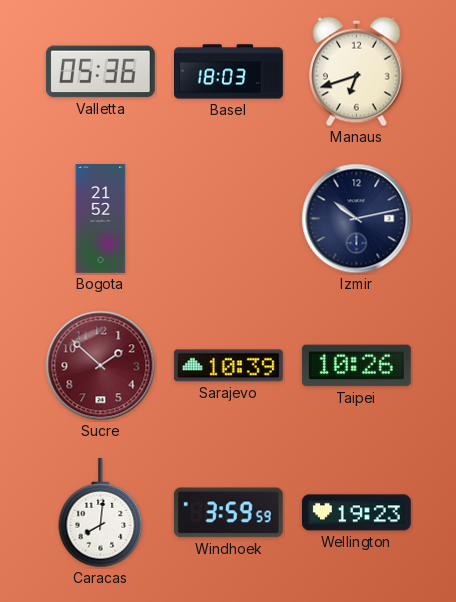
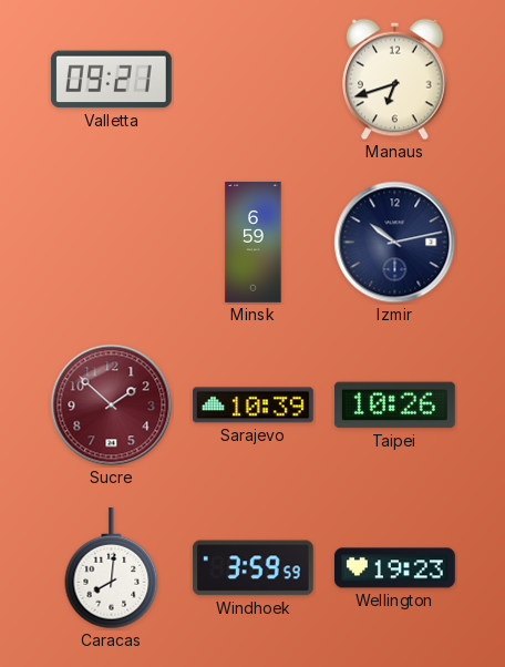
Valletta: 05:36 -> 09:21
Basel: 18:03 -> none
Bogota: 21:52 -> none
Minsk: none -> 6:59
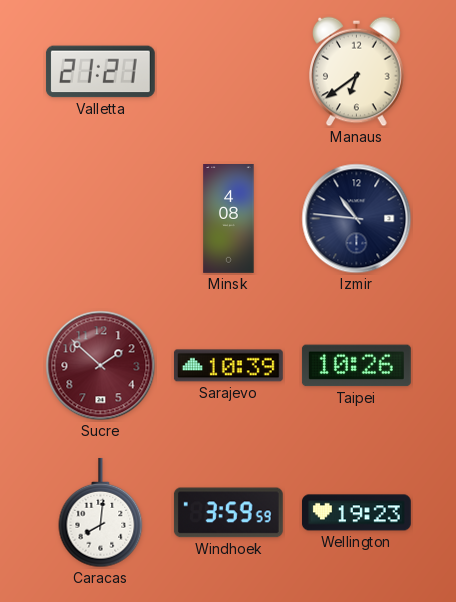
Valletta: 09:21 -> 21:21
Manaus: 6:42 -> 6:39
Minsk: 6:59 -> 4:08
Izmir: 10:13 -> 10:46
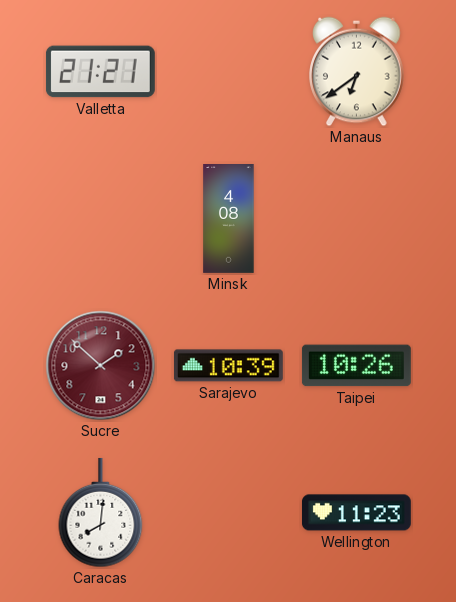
Izmir: 10:46 -> none
Windhoek: 3:59 -> none
Wellington: 19:23 -> 11:23
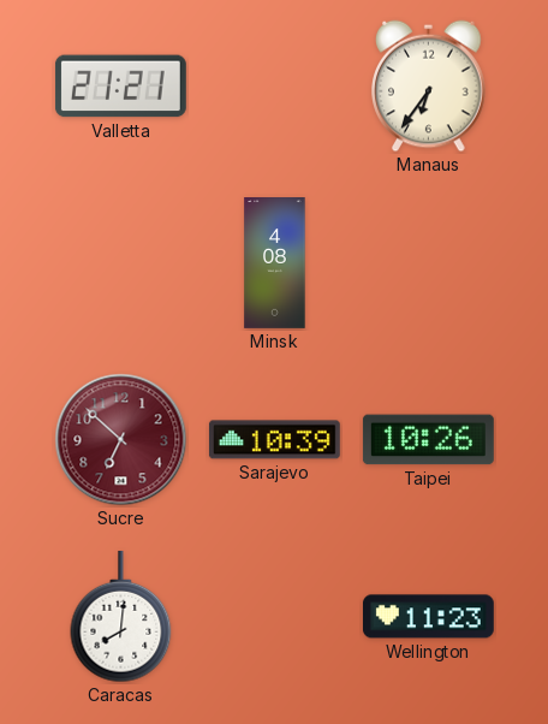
Manaus: 6:39 -> 6:36
Sucre: 1:52 -> 6:52
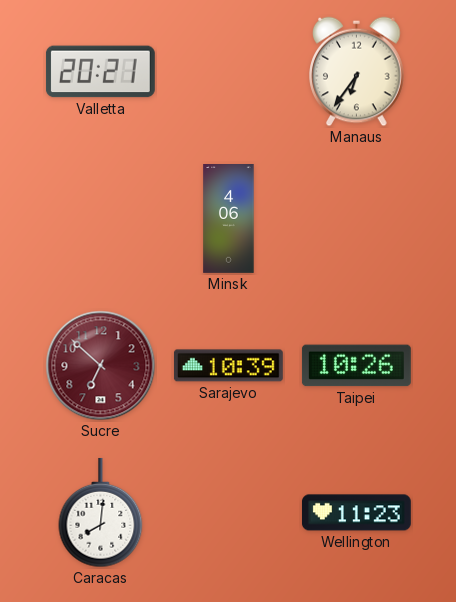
Valletta: 21:21 -> 20:21
Minsk: 4:08 -> 4:06
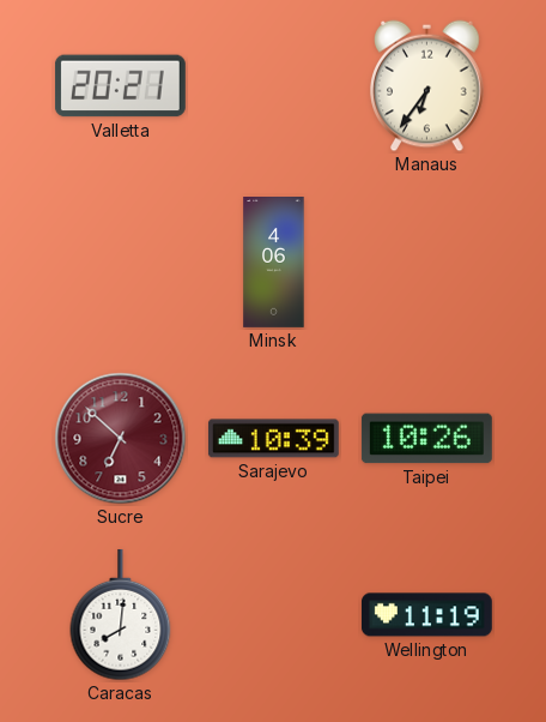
Wellington: 11:23 -> 11:19
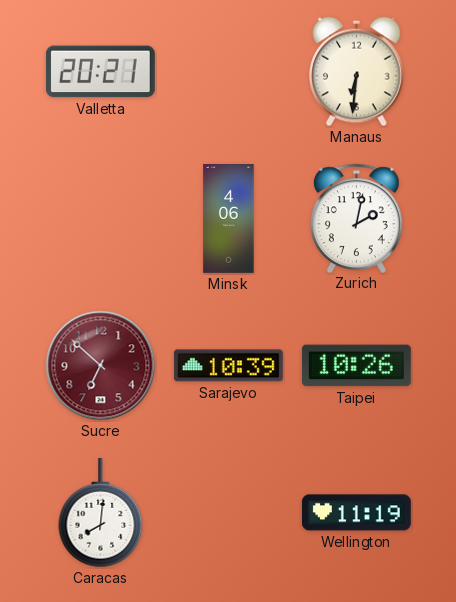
Manaus: 6:36 -> 6:31
Zurich: none -> 2:02
